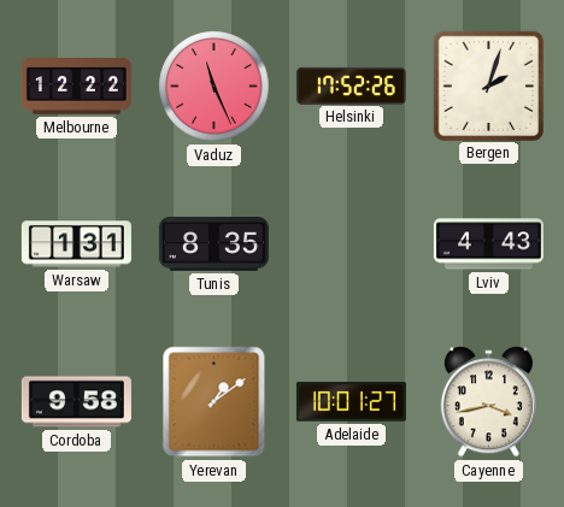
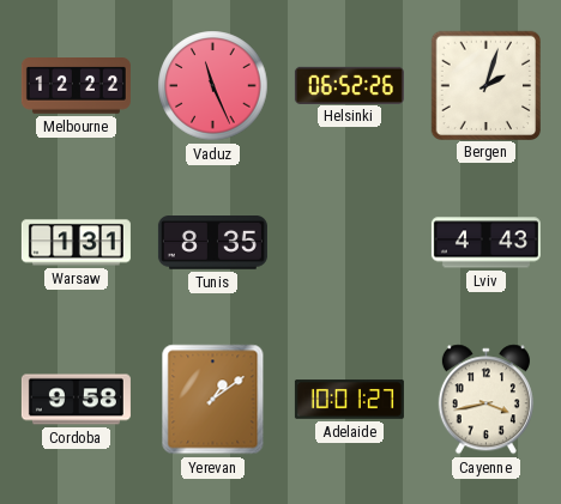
Helsinki: 17:52 -> 06:52
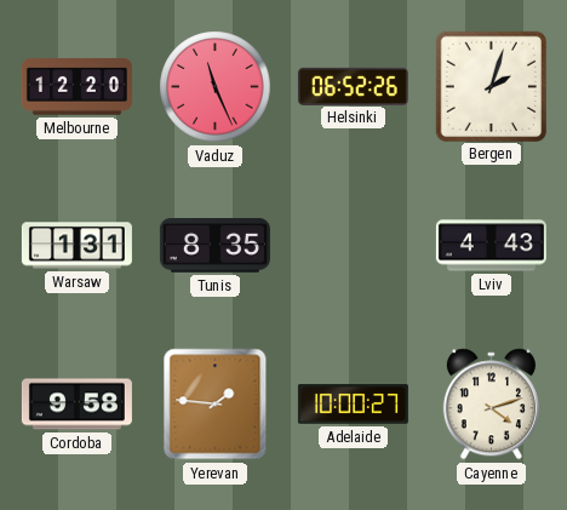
Melbourne: 12:22 -> 12:20
Yerevan: 1:09 -> 1:46
Adelaide: 10:01 -> 10:00
Cayenne: 3:43 -> 4:12
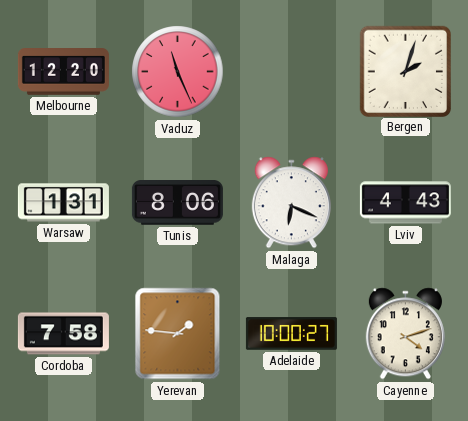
Helsinki: 06:52 -> none
Tunis: 8:35 -> 8:06
Malaga: none -> 6:19
Cordoba: 9:58 -> 7:58
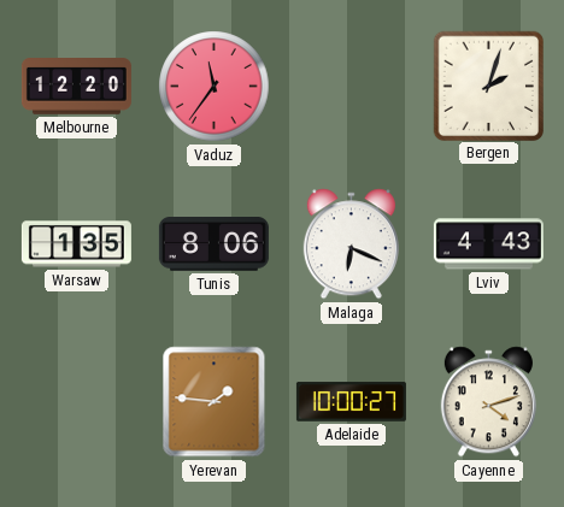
Vaduz: 11:26 -> 11:36
Warsaw: 1:31 -> 1:35
Cordoba: 7:58 -> none
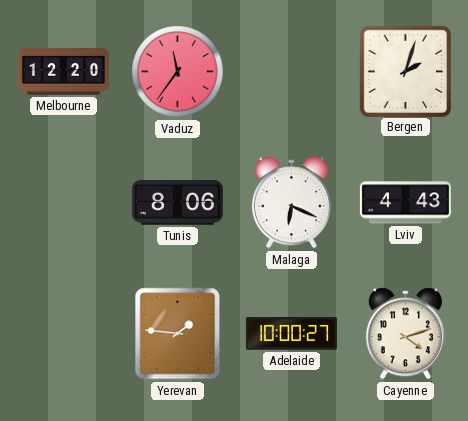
Warsaw: 1:35 -> none
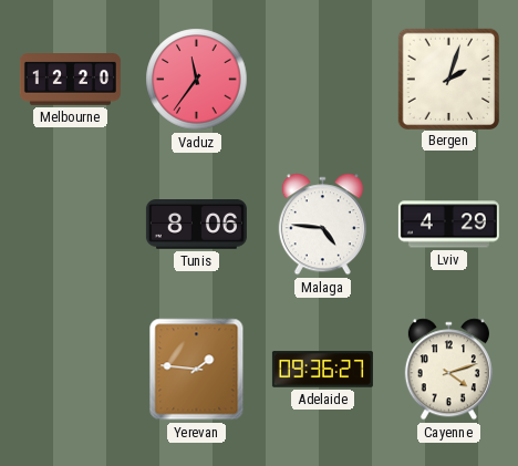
Malaga: 6:19 -> 4:46
Lviv: 4:43 -> 4:29
Adelaide: 10:00 -> 09:36
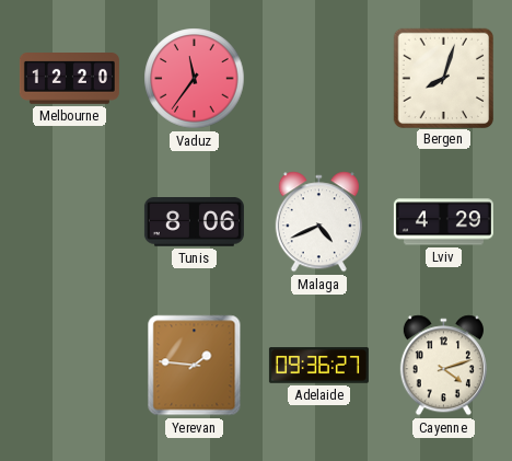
Bergen: 2:03 -> 8:03
Malaga: 4:46 -> 4:41
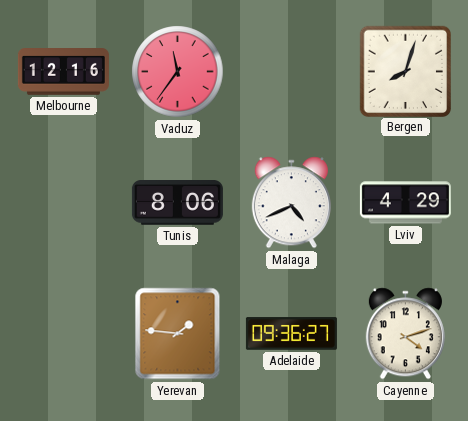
Melbourne: 12:20 -> 12:16
